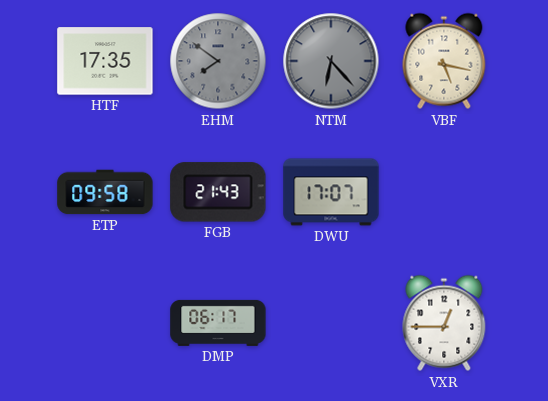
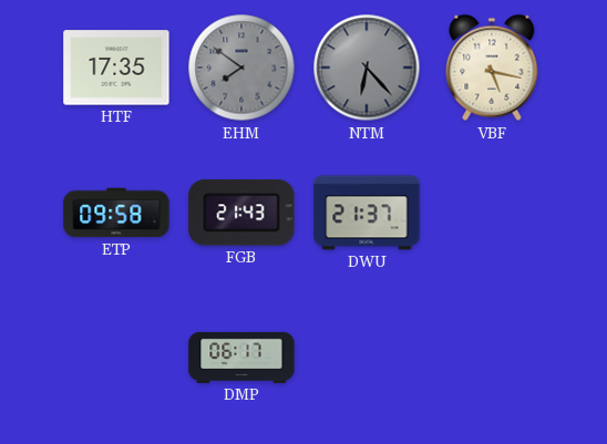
DWU: 17:07 -> 21:37
VXR: 12:45 -> none
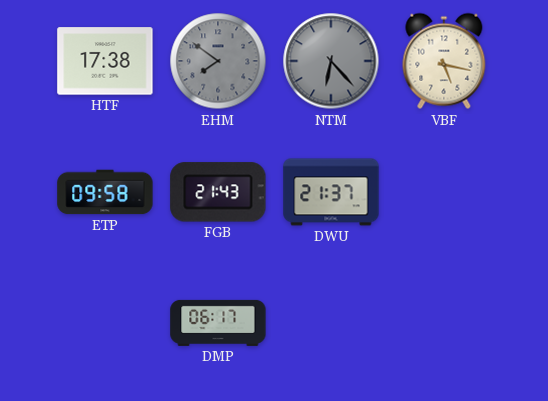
HTF: 17:35 -> 17:38
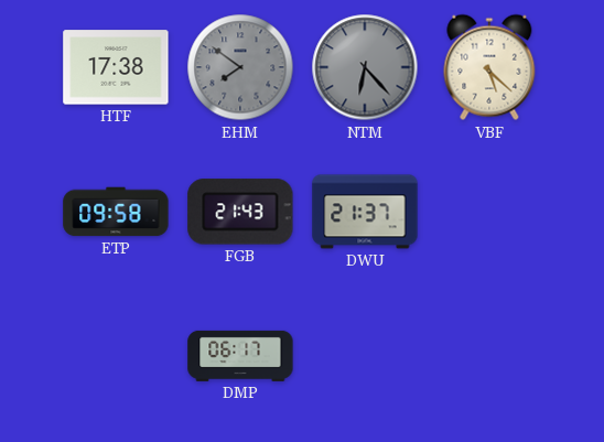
VBF: 5:17 -> 5:22
